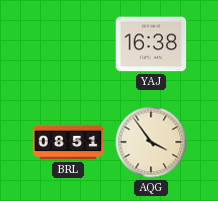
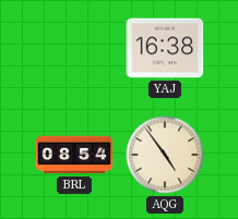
BRL: 08:51 -> 08:54
AQG: 3:54 -> 4:54
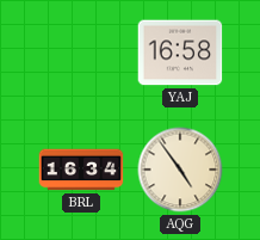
YAJ: 16:38 -> 16:58
BRL: 08:54 -> 16:34
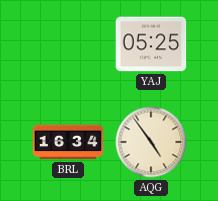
YAJ: 16:58 -> 05:25
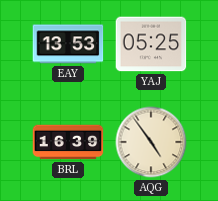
EAY: none -> 13:53
BRL: 16:34 -> 16:39
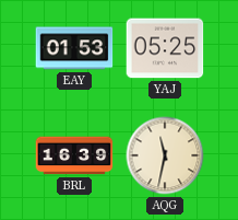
EAY: 13:53 -> 01:53
AQG: 4:54 -> 11:32
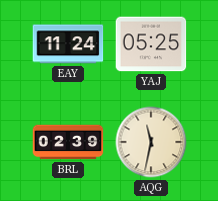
EAY: 01:53 -> 11:24
BRL: 16:39 -> 02:39
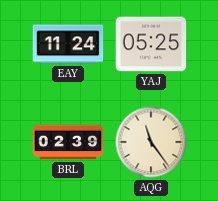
AQG: 11:32 -> 11:24
